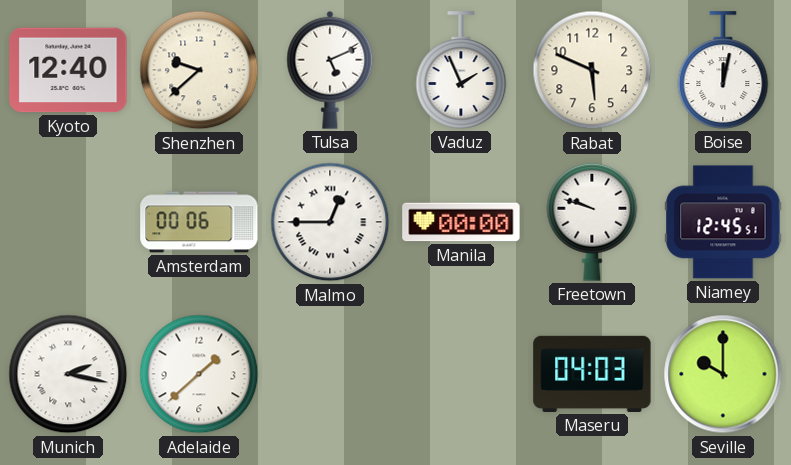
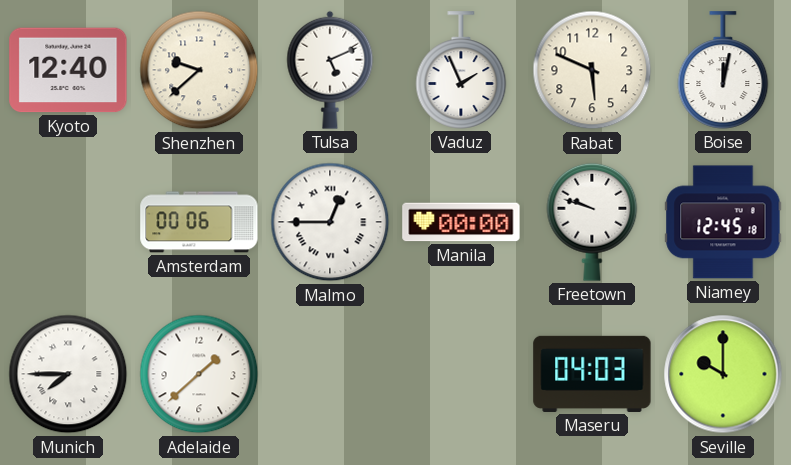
Niamey: 12:45:51 -> 12:45:18
Munich: 2:17 -> 7:45
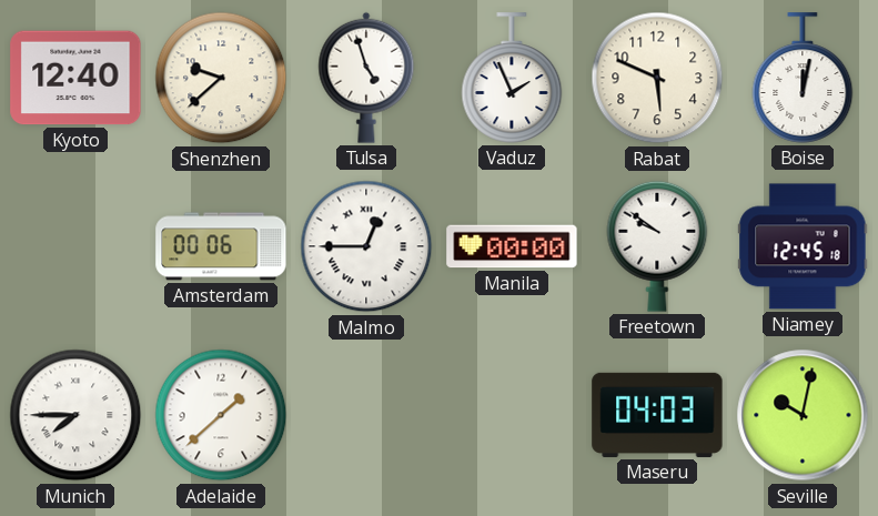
Tulsa: 5:11 -> 4:57
Freetown: 9:48 -> 9:51
Seville: 10:00 -> 10:02
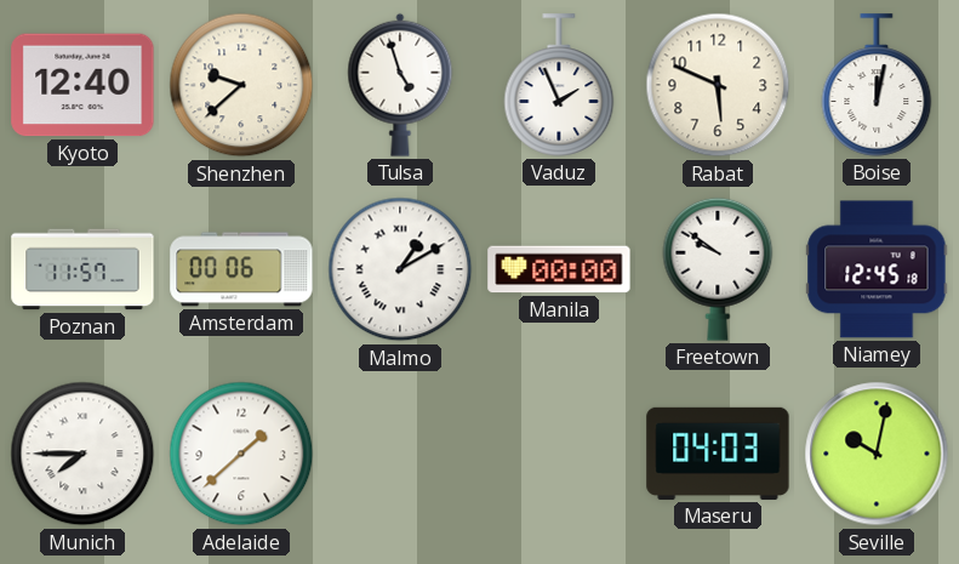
Poznan: none -> 11:57
Malmo: 12:45 -> 1:10
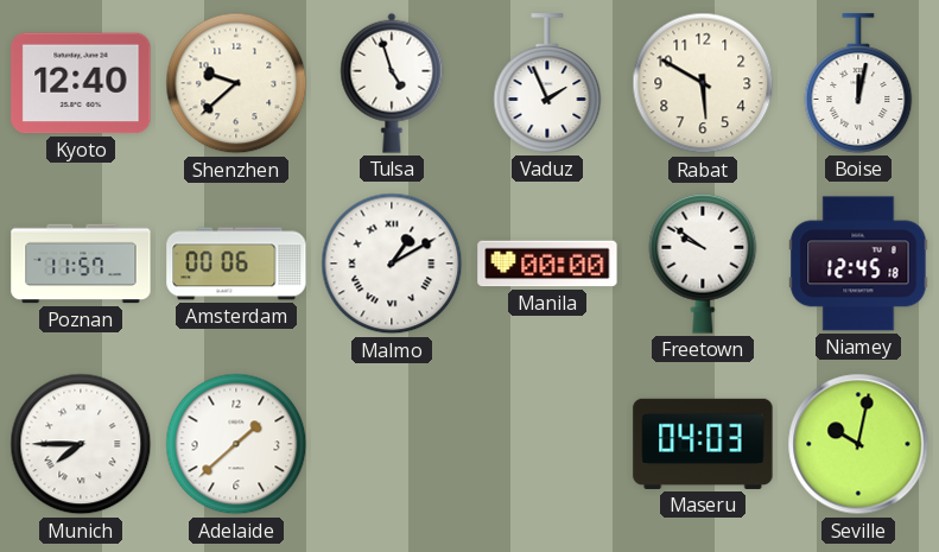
Rabat: 5:49 -> 5:50
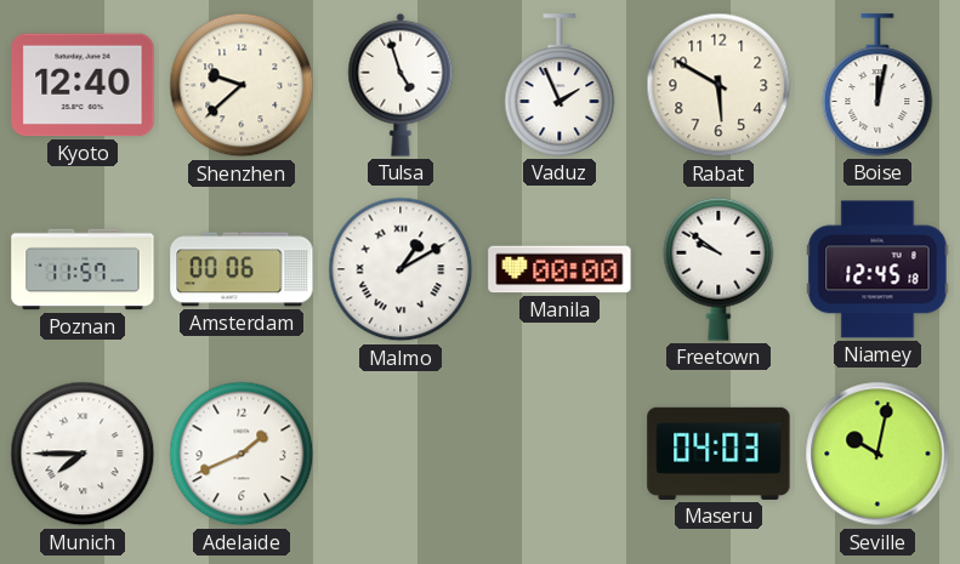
Adelaide: 1:38 -> 1:41
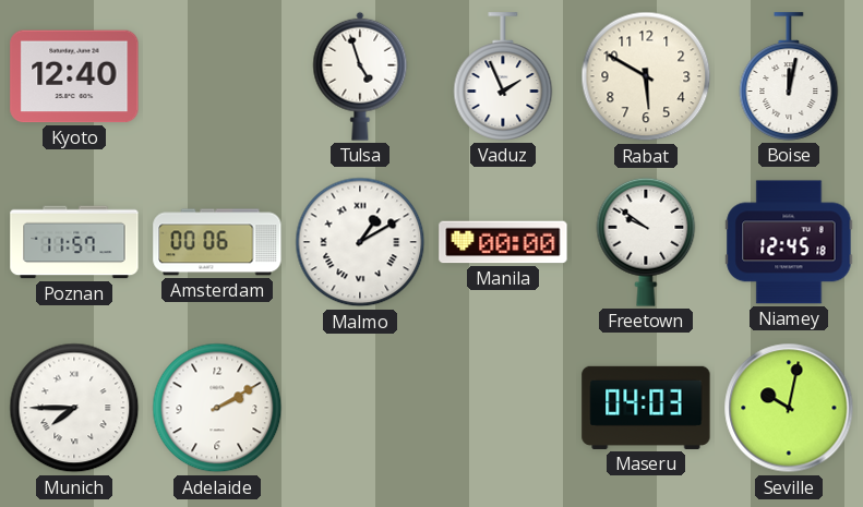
Shenzhen: 9:38 -> none
Adelaide: 1:41 -> 2:10
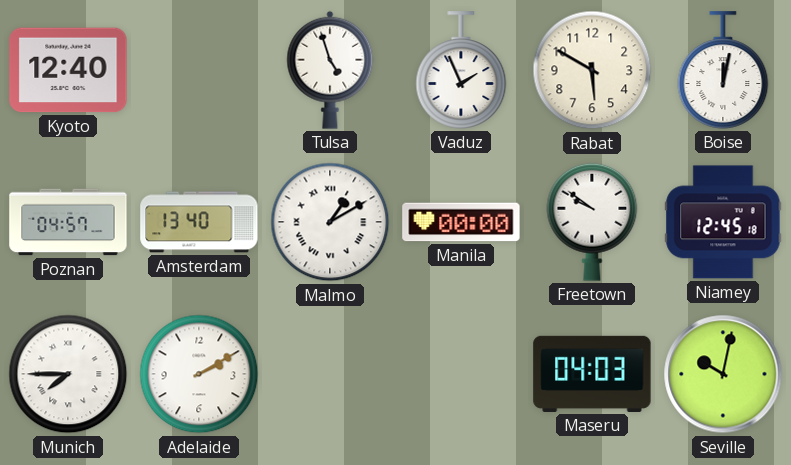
Poznan: 11:57 -> 04:57
Amsterdam: 00:06 -> 13:40
